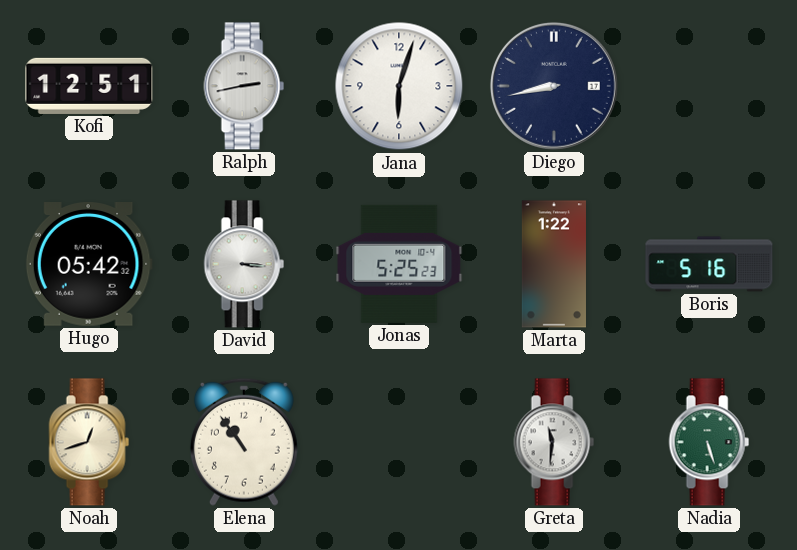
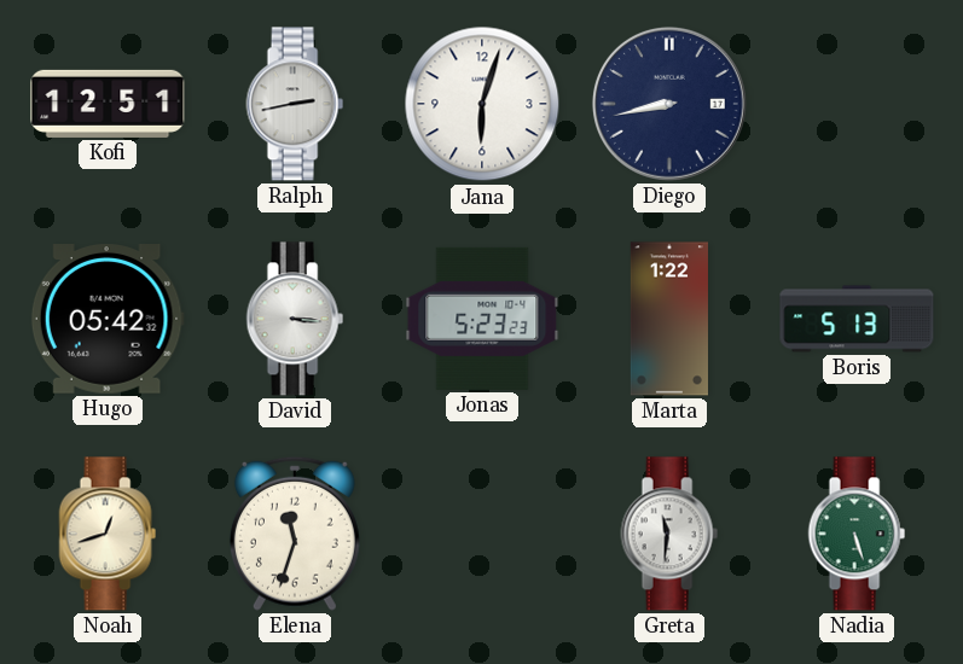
Jonas: 5:25 -> 5:23
Boris: 5:16 -> 5:13
Elena: 10:54 -> 11:33
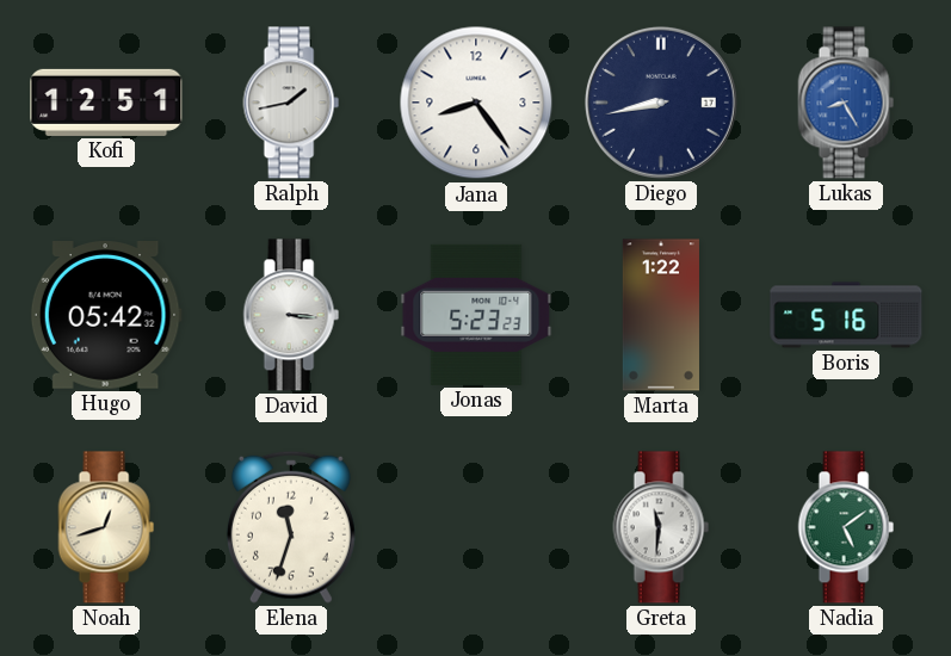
Ralph: 2:43 -> 1:43
Jana: 6:03 -> 8:24
Lukas: none -> 8:25
Boris: 5:13 -> 5:16
Nadia: 5:27 -> 5:09
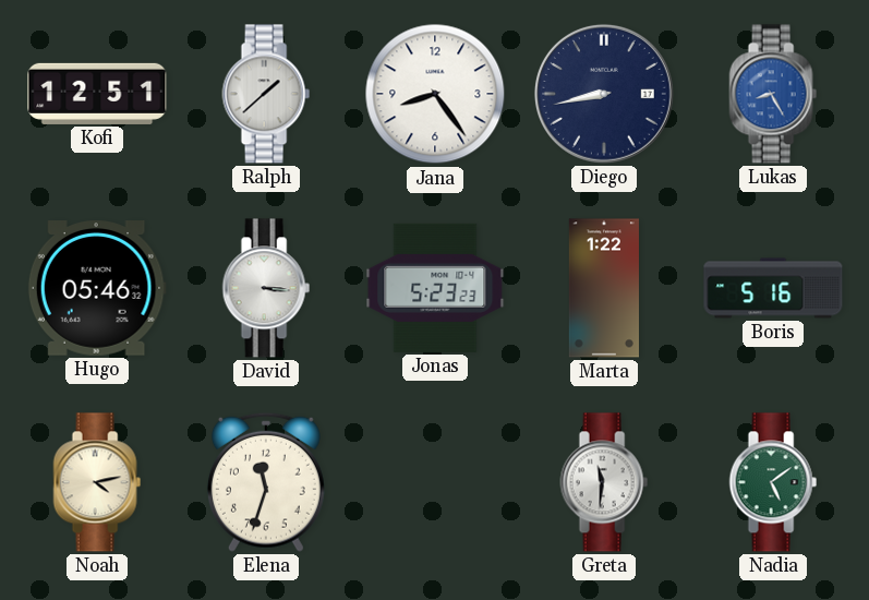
Ralph: 1:43 -> 1:38
Hugo: 05:42 -> 05:46
Noah: 12:42 -> 4:13
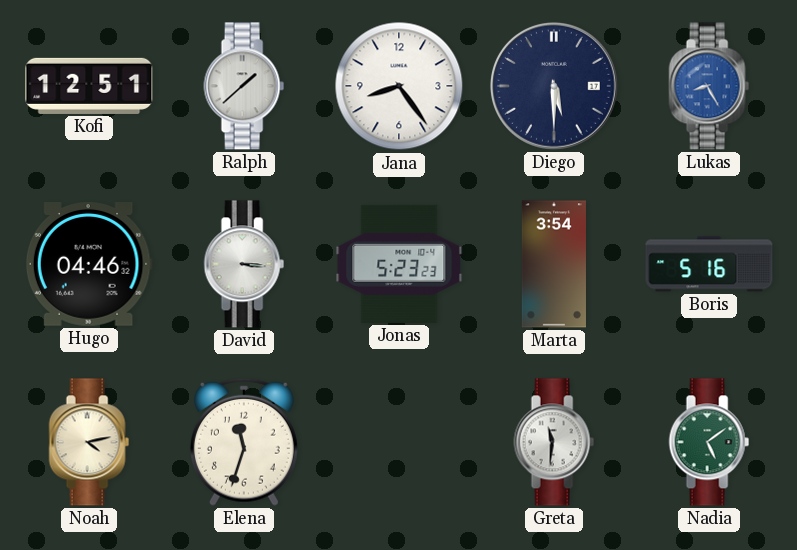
Diego: 8:43 -> 5:30
Hugo: 05:46 -> 04:46
Marta: 1:22 -> 3:54
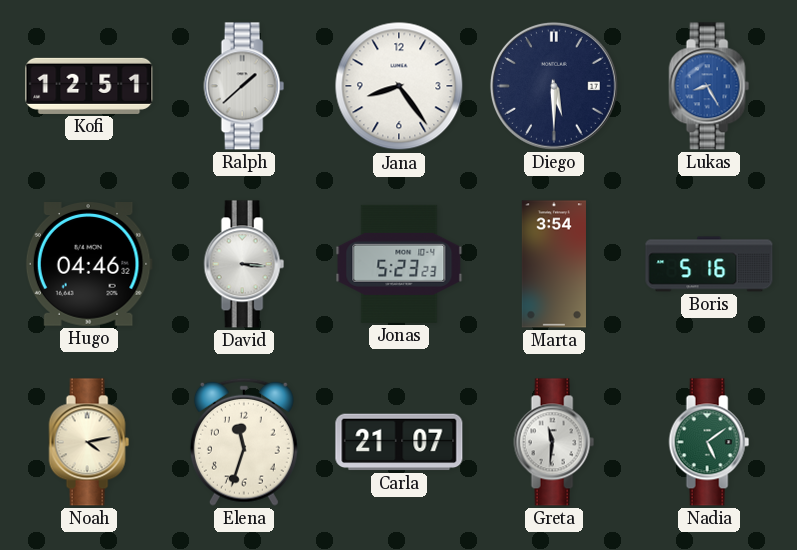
Carla: none -> 21:07
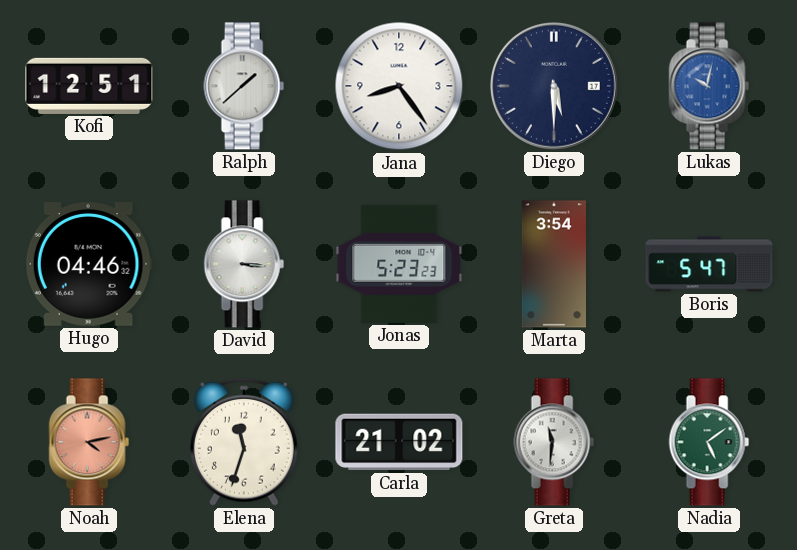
Lukas: 8:25 -> 10:02
Boris: 5:16 -> 5:47
Noah dial: cream -> salmon
Carla: 21:07 -> 21:02
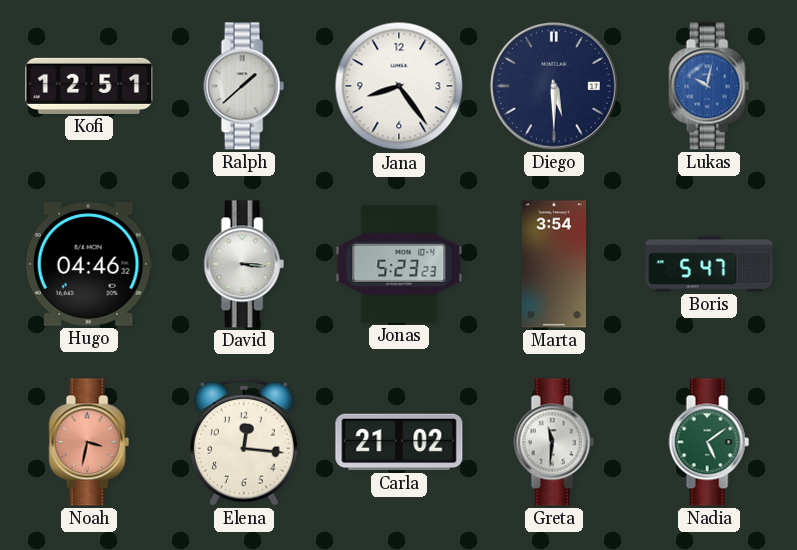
Noah: 4:13 -> 3:32
Elena: 11:33 -> 12:16
